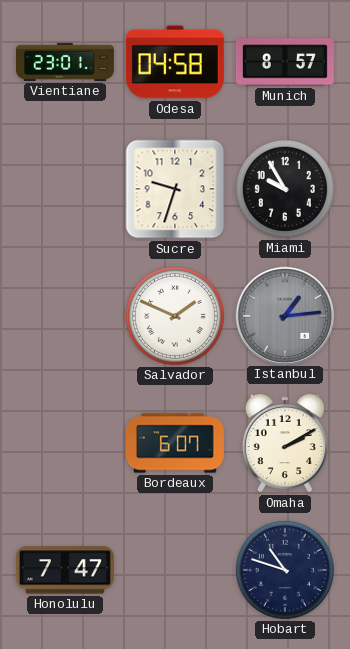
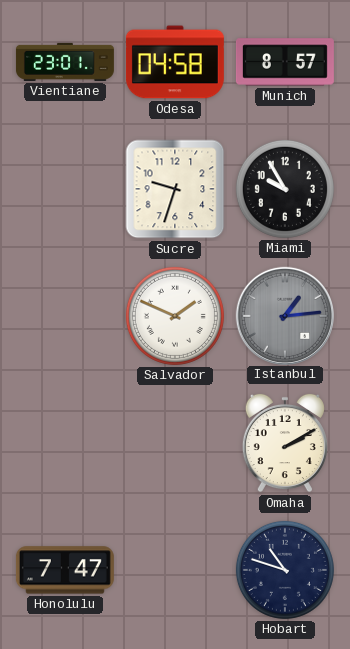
Bordeaux: 6:07 -> none
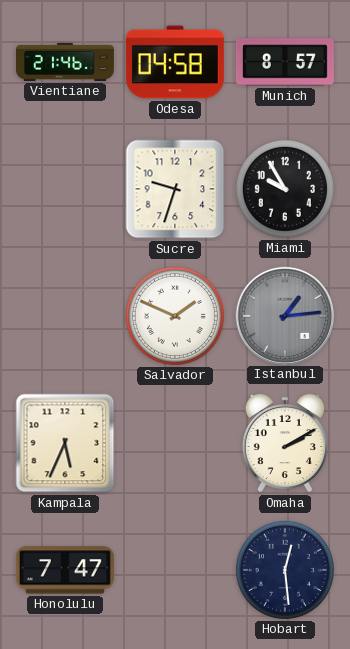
Vientiane: 23:01 -> 21:46
Kampala: none -> 5:34
Hobart: 10:48 -> 12:29
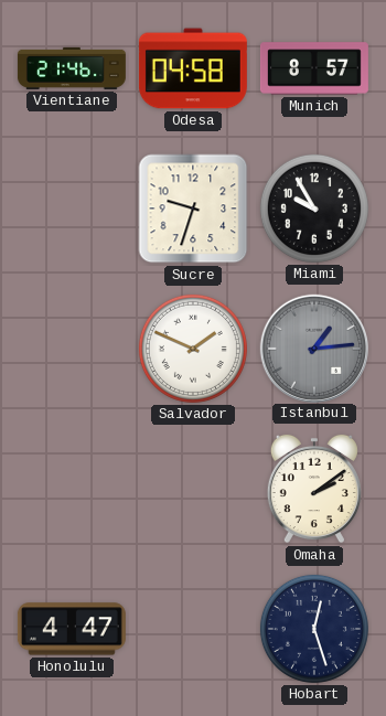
Kampala: 5:34 -> none
Omaha: 2:10 -> 2:09
Honolulu: 7:47 -> 4:47
Hobart: 12:29 -> 12:27
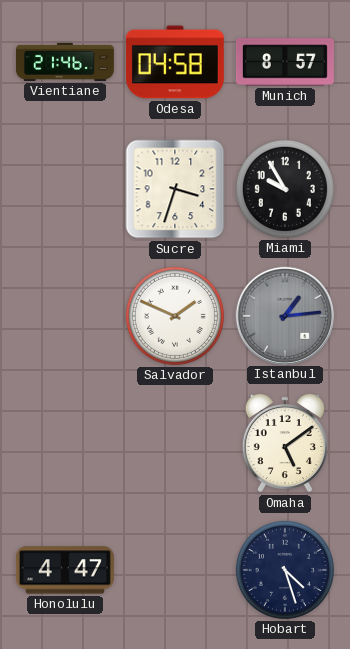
Sucre: 9:33 -> 3:33
Omaha: 2:09 -> 5:09
Hobart: 12:27 -> 4:27
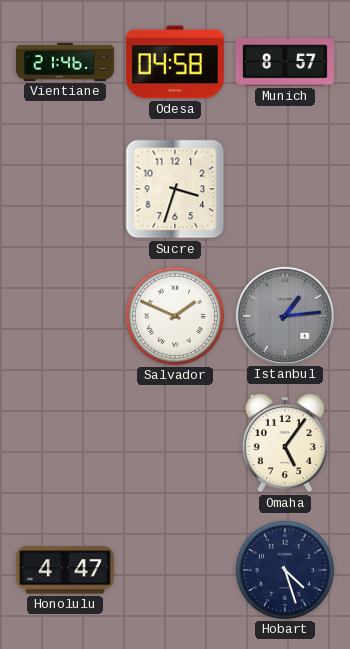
Miami: 9:55 -> none
Omaha: 5:09 -> 5:06
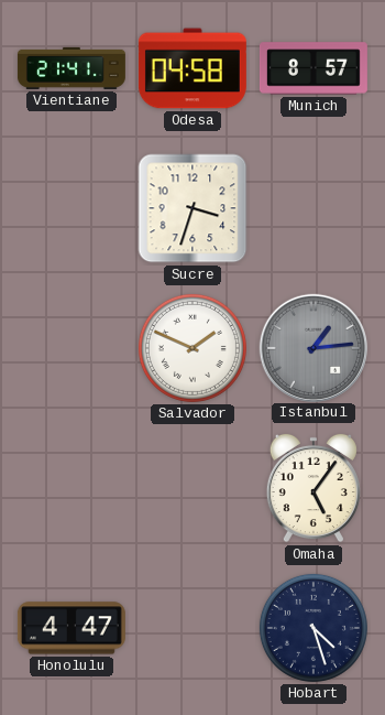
Vientiane: 21:46 -> 21:41
